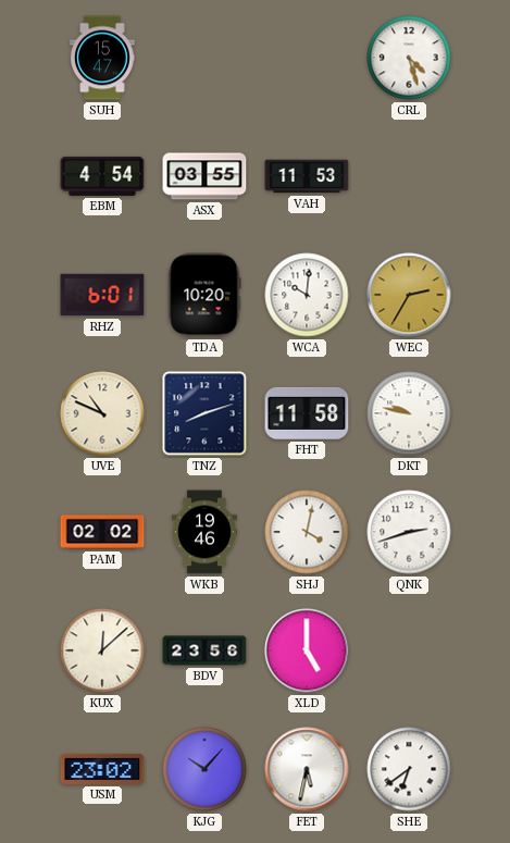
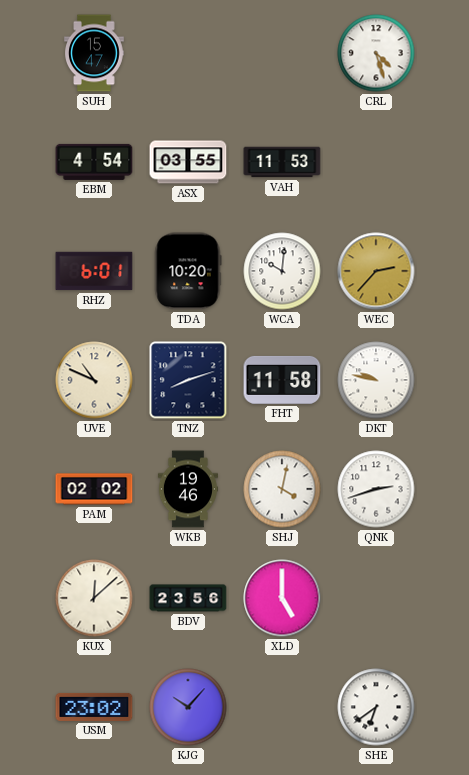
WEC: 2:35 -> 2:37
FET: 5:32 -> none
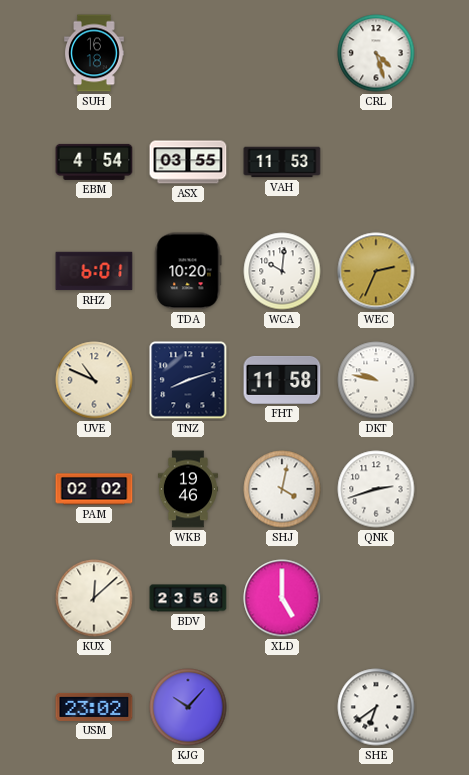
SUH: 15:47 -> 16:18
WEC: 2:37 -> 2:34
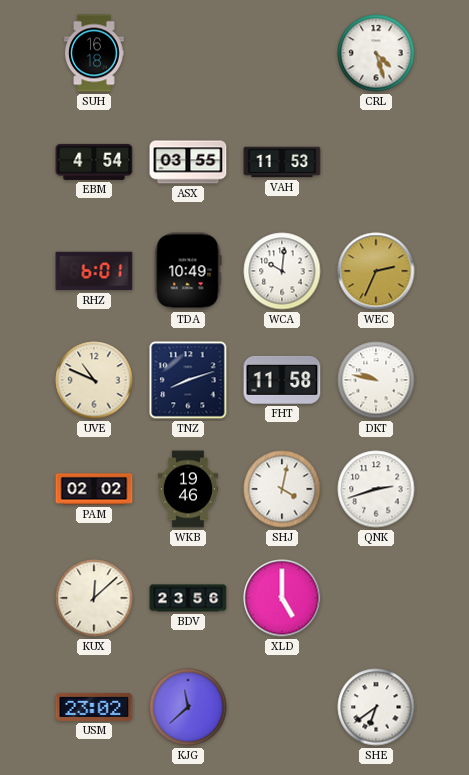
TDA: 10:20 -> 10:49
KJG: 10:07 -> 11:38
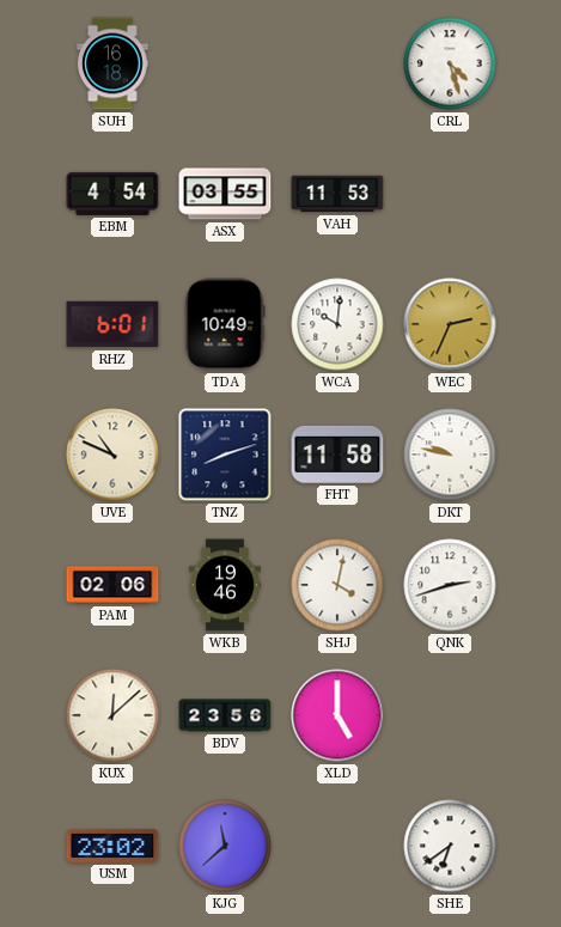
PAM: 02:02 -> 02:06
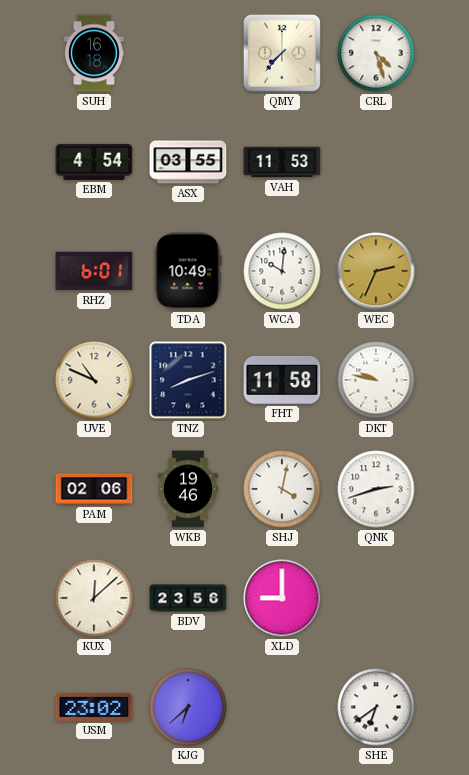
QMY: none -> 7:37
XLD: 5:00 -> 9:00
KJG: 11:38 -> 6:38
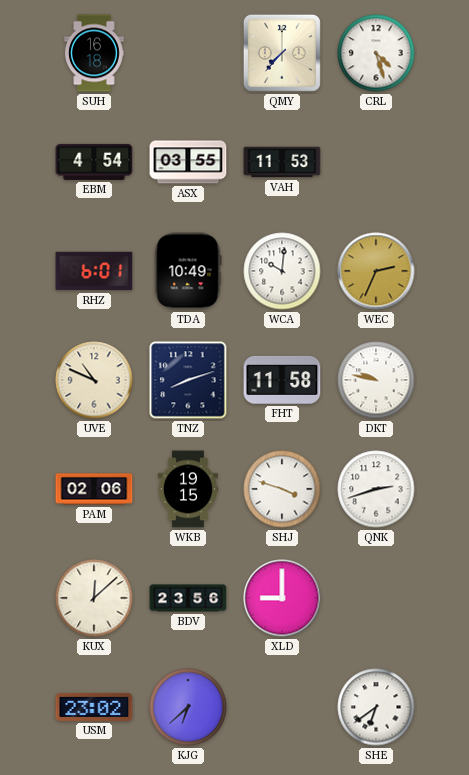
WKB: 19:46 -> 19:15
SHJ: 4:02 -> 3:48
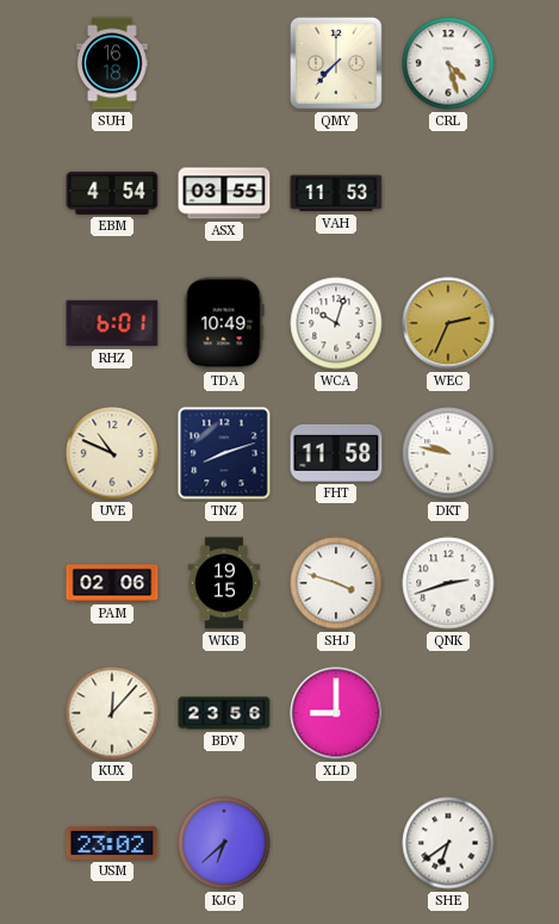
WCA: 10:01 -> 10:03
KUX: 12:08 -> 12:07
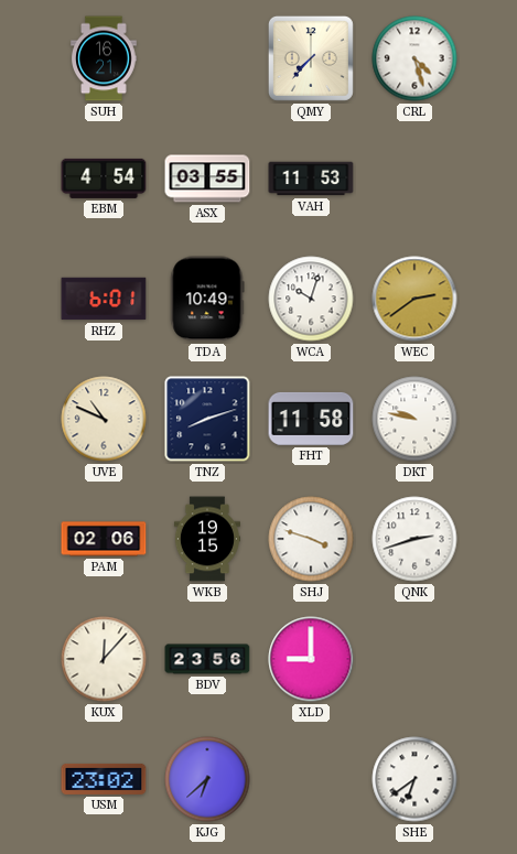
SUH: 16:18 -> 16:21
WEC: 2:34 -> 2:39
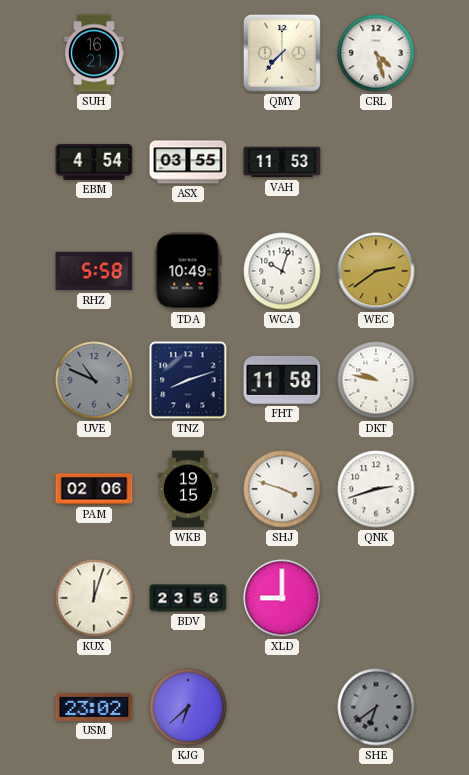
RHZ: 6:01 -> 5:58
UVE dial: cream -> grey
KUX: 12:07 -> 12:03
SHE dial: white -> grey
